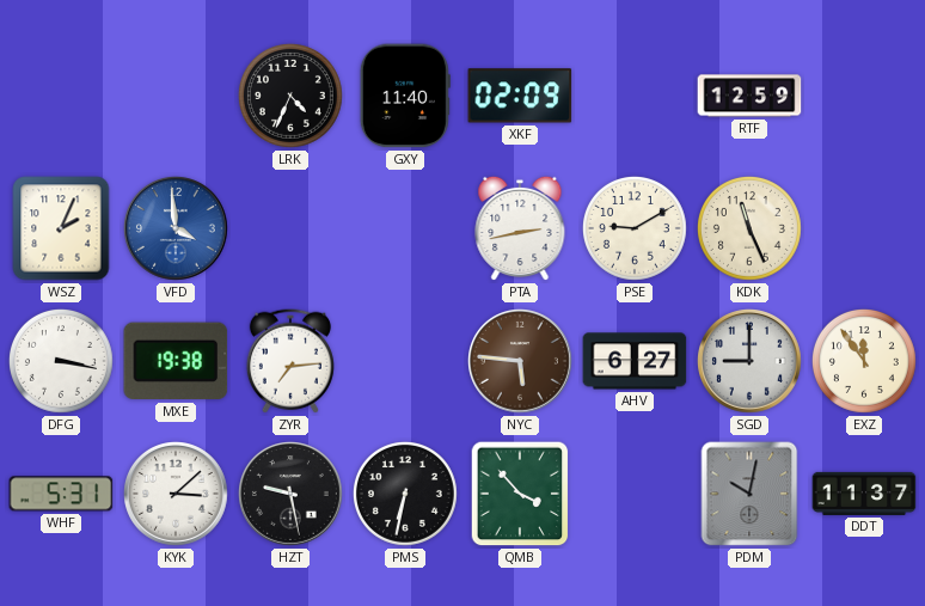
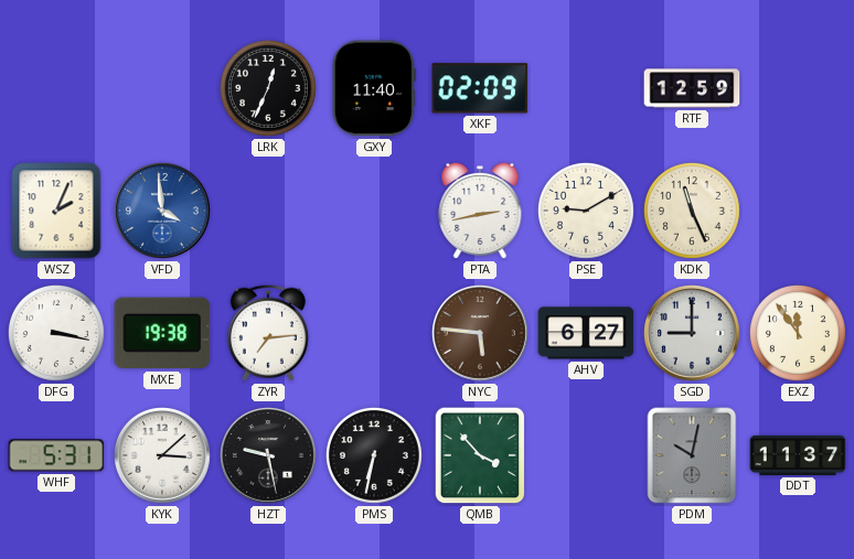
LRK: 4:34 -> 12:34
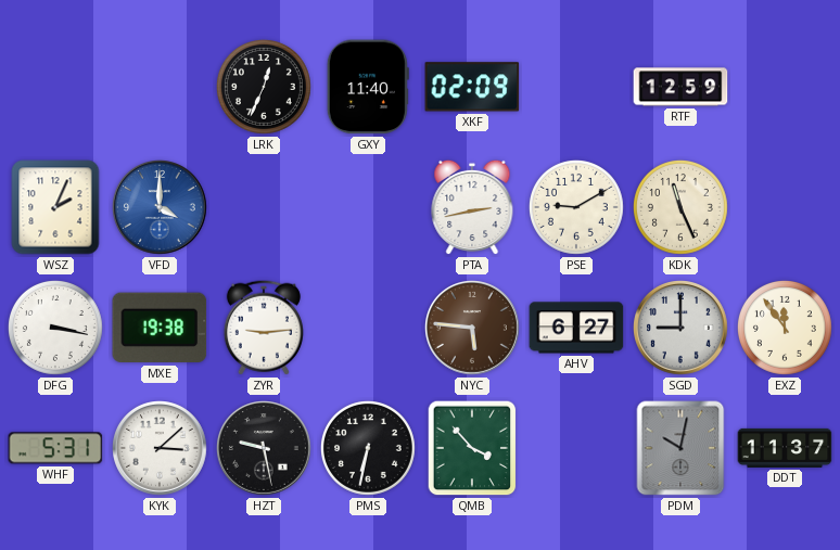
VFD: 3:59 -> 4:00
ZYR: 7:14 -> 9:14
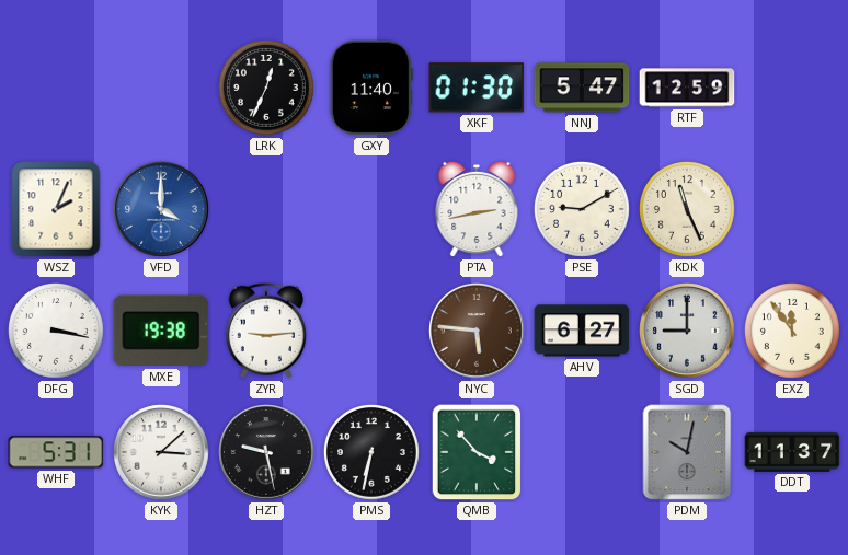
XKF: 02:09 -> 01:30
NNJ: none -> 5:47
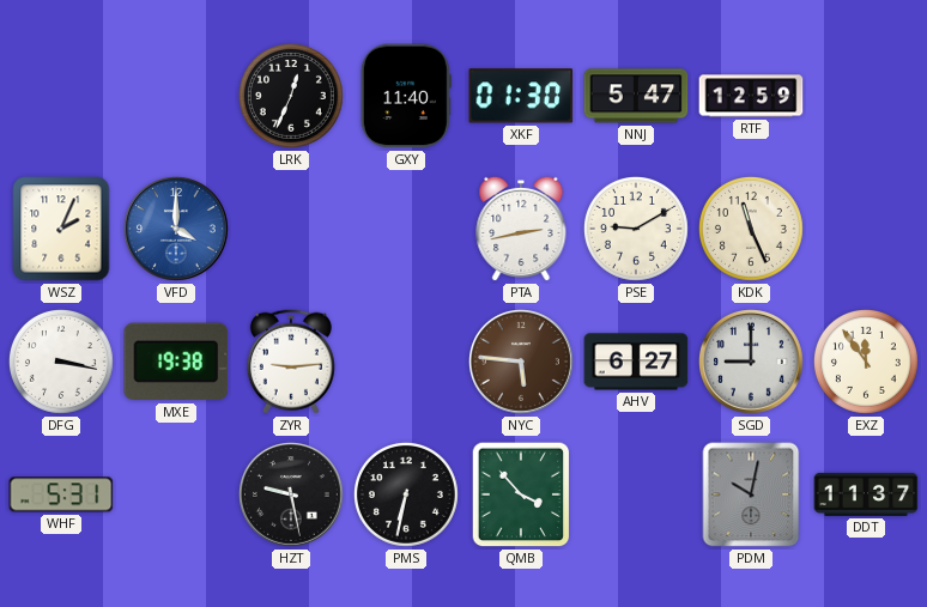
KYK: 3:08 -> none
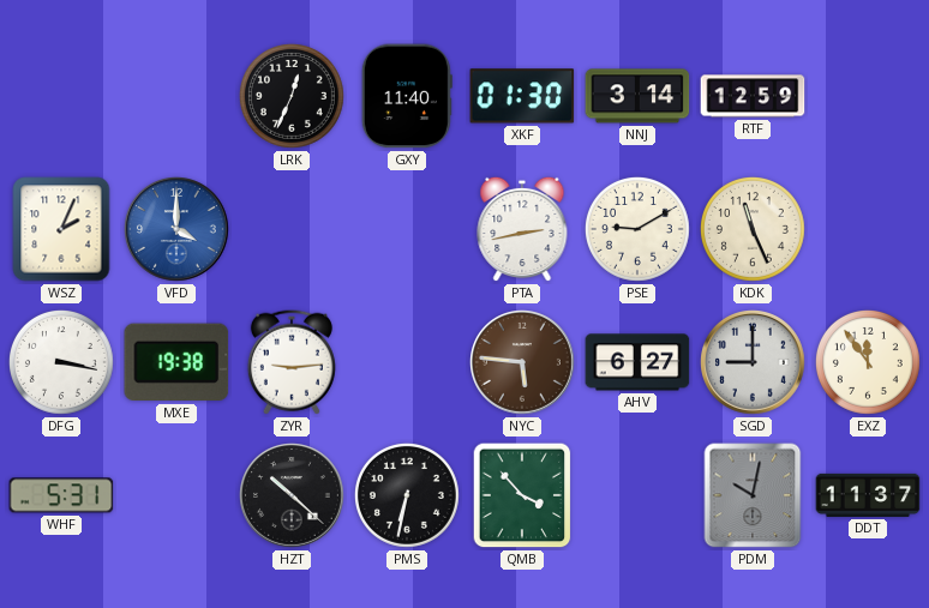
NNJ: 5:47 -> 3:14
HZT: 9:28 -> 10:22
